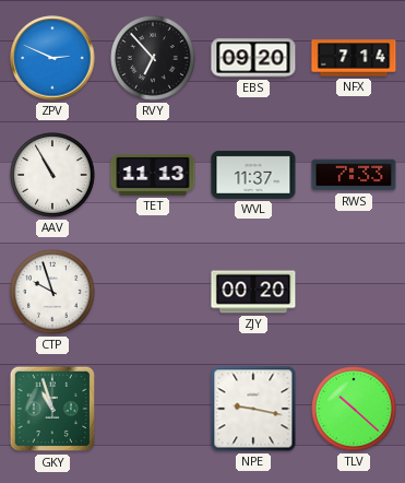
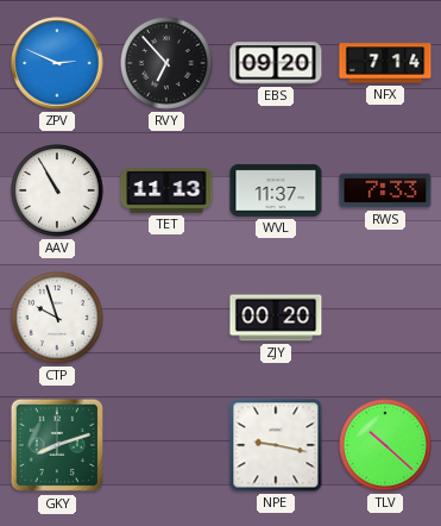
GKY: 10:57 -> 8:12
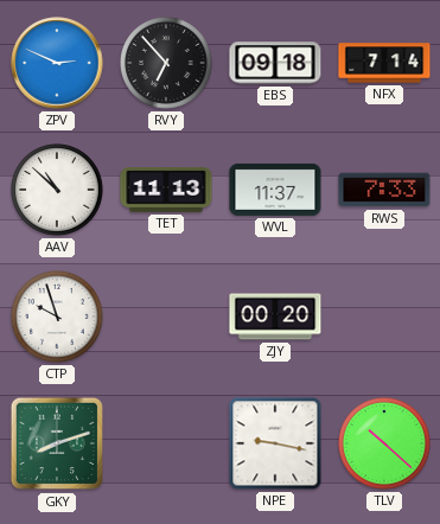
EBS: 09:20 -> 09:18
AAV: 10:55 -> 10:52
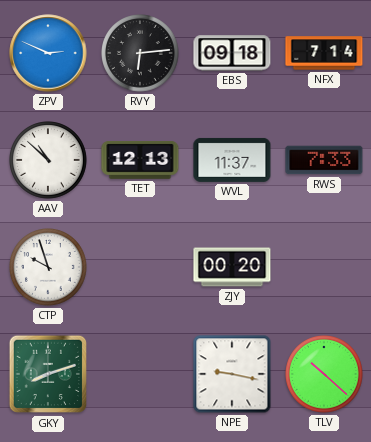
RVY: 6:53 -> 6:14
TET: 11:13 -> 12:13
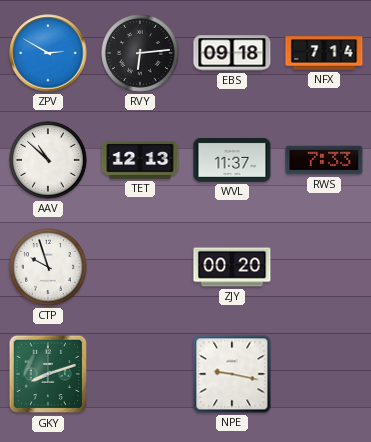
ZPV: 2:49 -> 2:50
TLV: 10:22 -> none
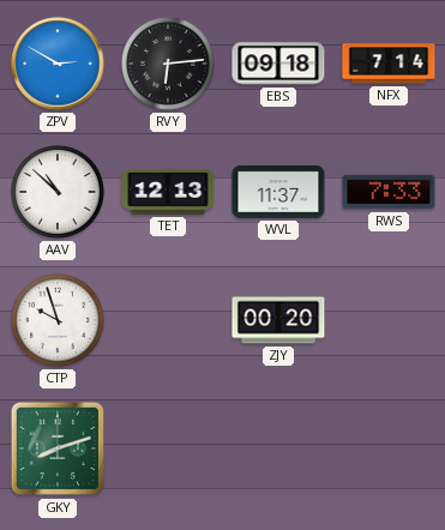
NPE: 9:17 -> none
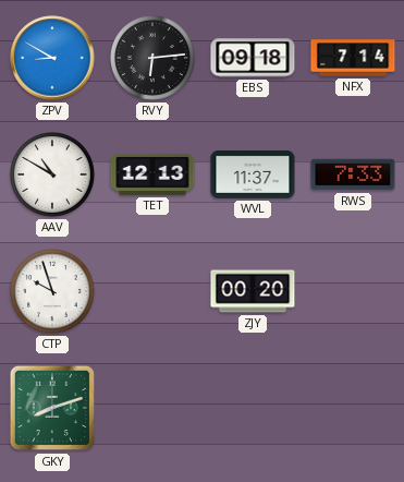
ZPV: 2:50 -> 8:50
AAV: 10:52 -> 10:50
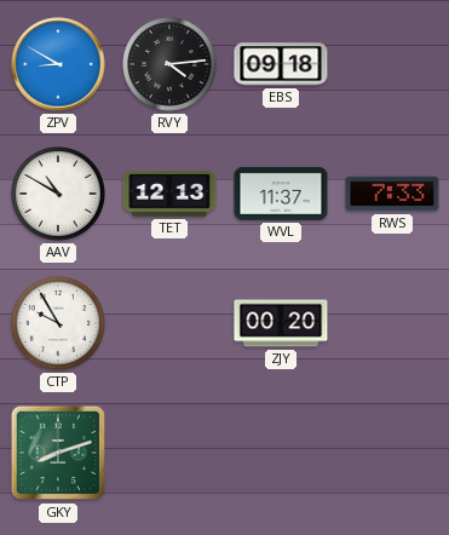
RVY: 6:14 -> 4:14
NFX: 7:14 -> none
CTP: 9:57 -> 9:55
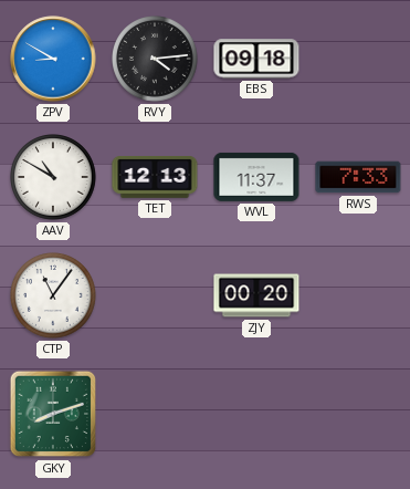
CTP: 9:55 -> 11:06
